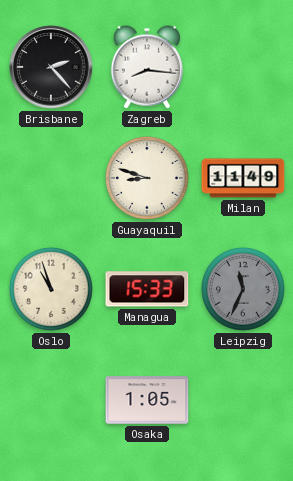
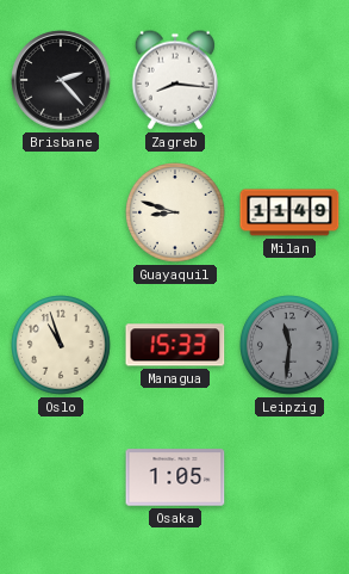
Leipzig: 11:34 -> 11:31
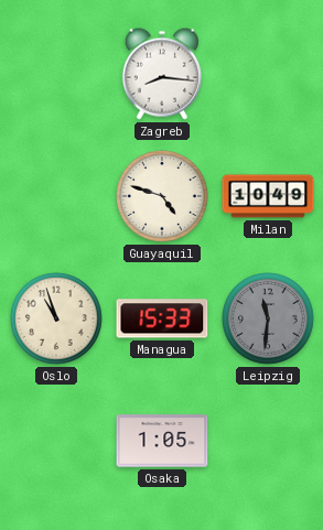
Brisbane: 2:23 -> none
Guayaquil: 8:48 -> 4:48
Milan: 11:49 -> 10:49
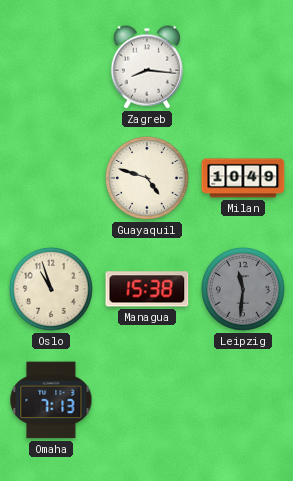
Managua: 15:33 -> 15:38
Omaha: none -> 7:13
Osaka: 1:05 -> none
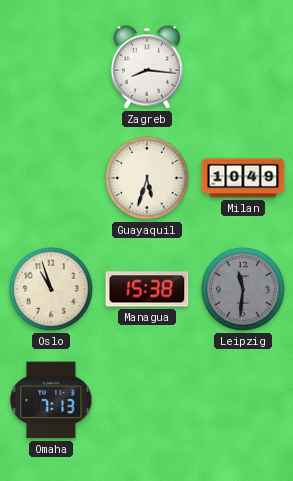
Guayaquil: 4:48 -> 5:33
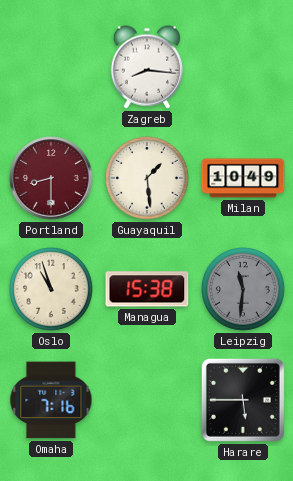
Portland: none -> 8:30
Guayaquil: 5:33 -> 1:29
Omaha: 7:13 -> 7:16
Harare: none -> 5:45
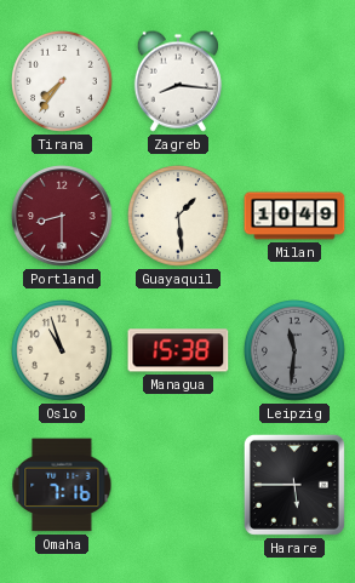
Tirana: none -> 7:36
